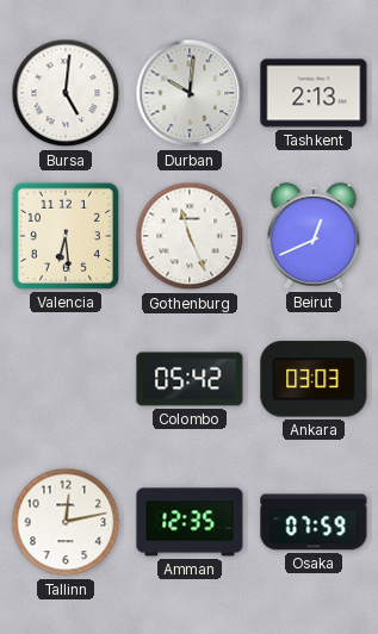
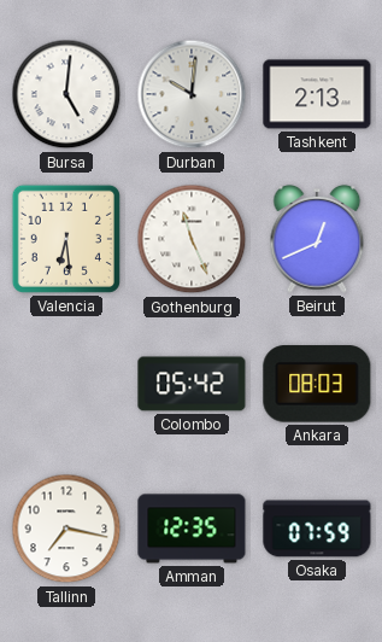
Ankara: 03:03 -> 08:03
Tallinn: 12:13 -> 7:17
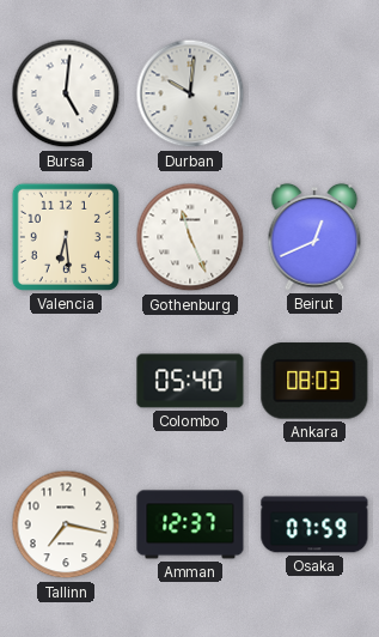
Tashkent: 2:13 -> none
Colombo: 05:42 -> 05:40
Amman: 12:35 -> 12:37
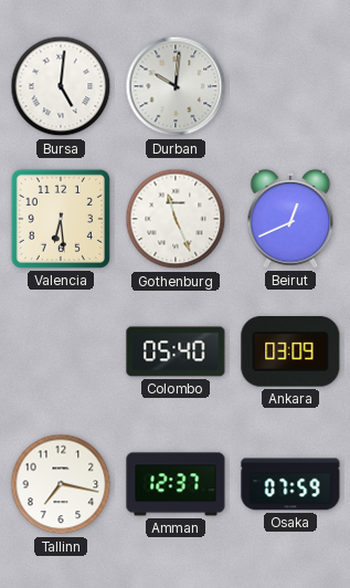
Ankara: 08:03 -> 03:09
